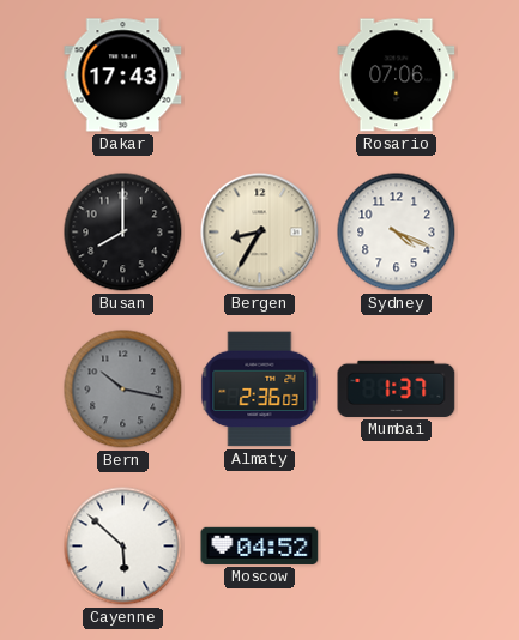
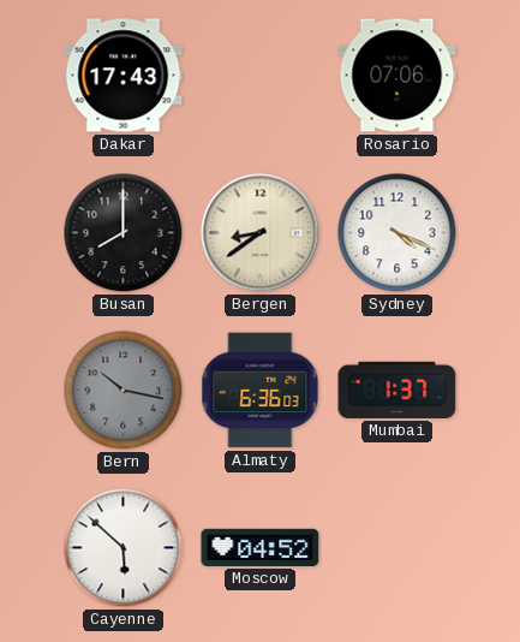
Bergen: 8:35 -> 8:39
Almaty: 2:36 -> 6:36
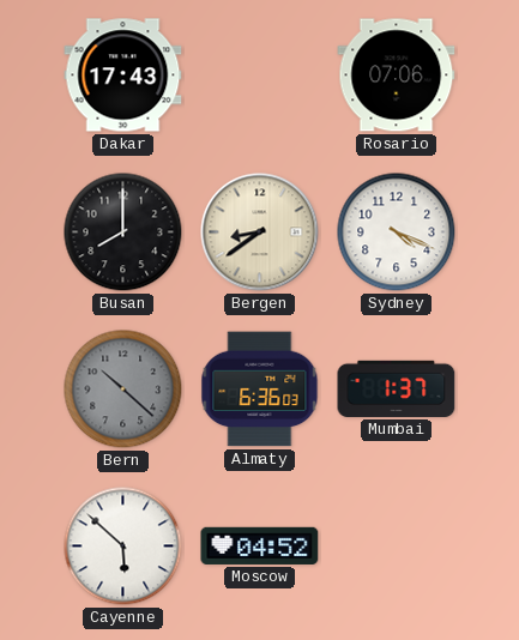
Bern: 10:17 -> 10:22
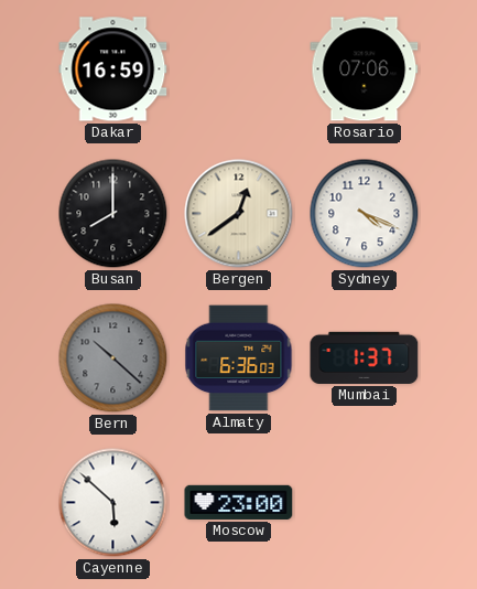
Dakar: 17:43 -> 16:59
Bergen: 8:39 -> 12:39
Moscow: 04:52 -> 23:00
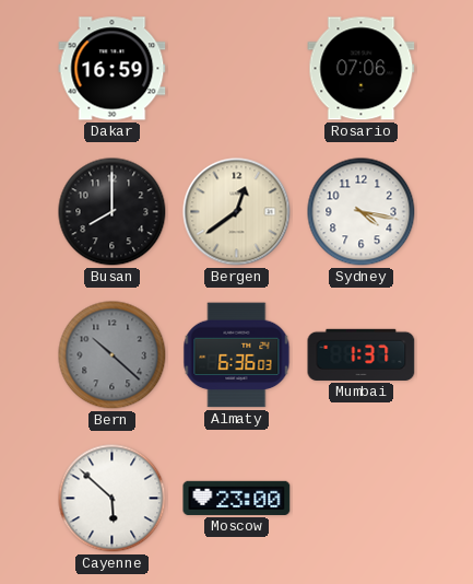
Sydney: 4:19 -> 4:17
